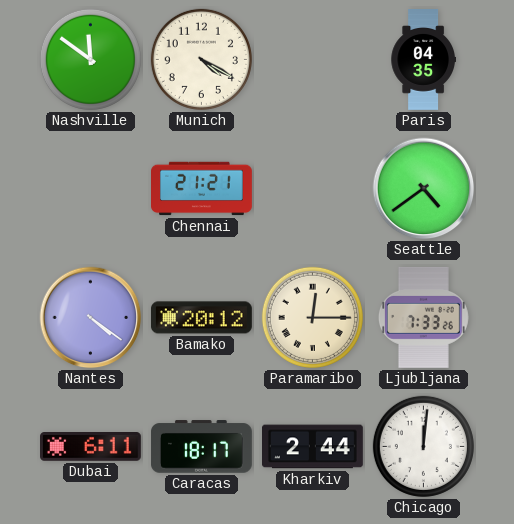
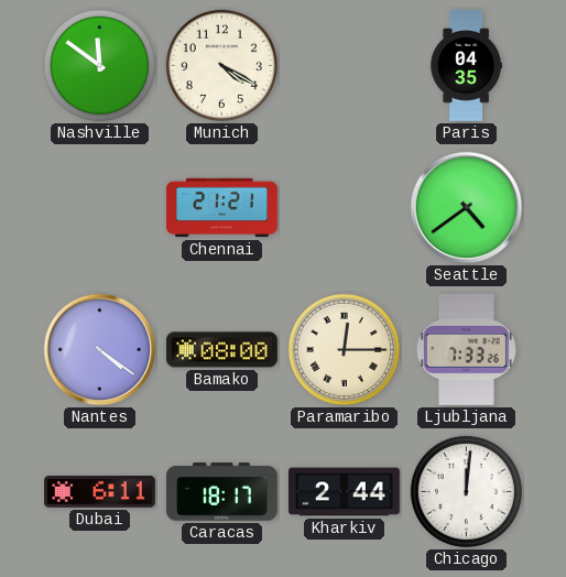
Bamako: 20:12 -> 08:00
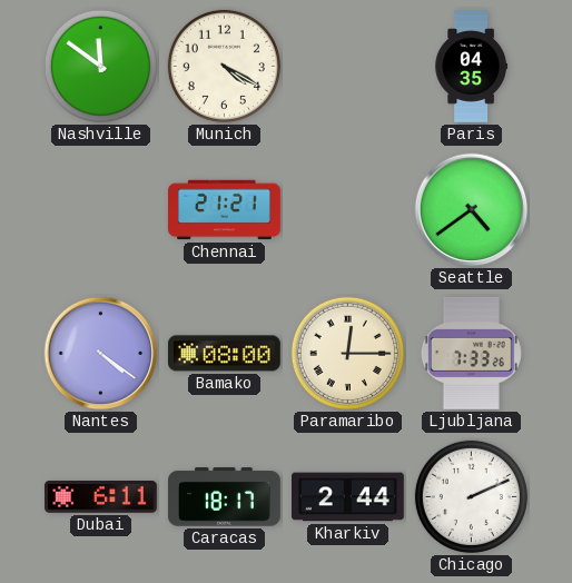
Chicago: 12:01 -> 2:11
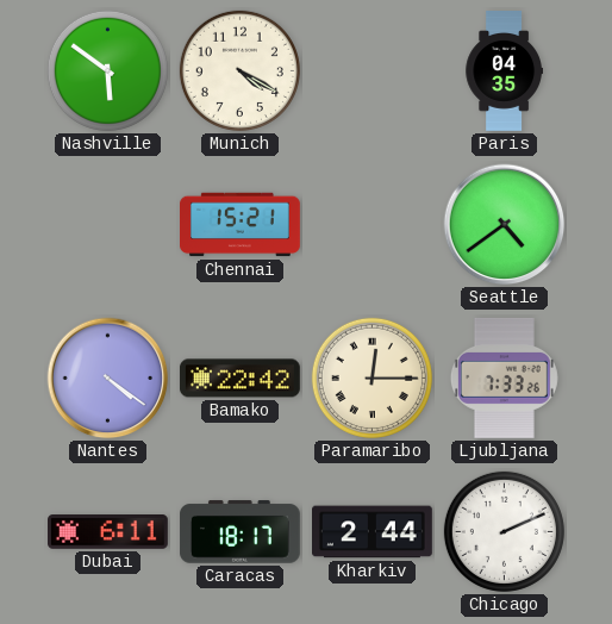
Nashville: 11:51 -> 5:51
Chennai: 21:21 -> 15:21
Bamako: 08:00 -> 22:42
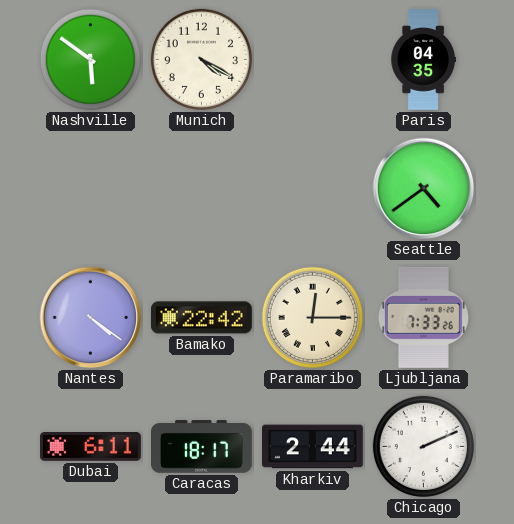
Chennai: 15:21 -> none
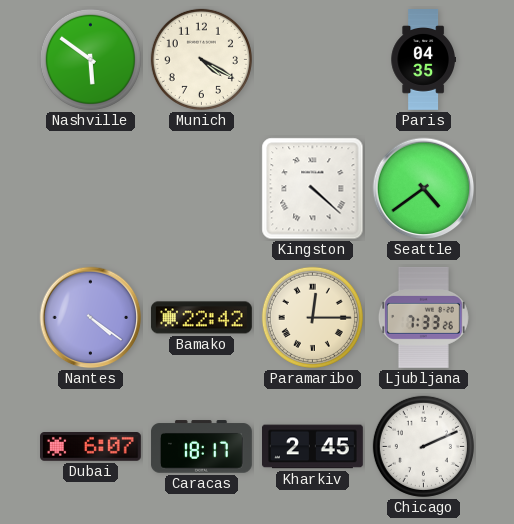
Kingston: none -> 4:22
Dubai: 6:11 -> 6:07
Kharkiv: 2:44 -> 2:45
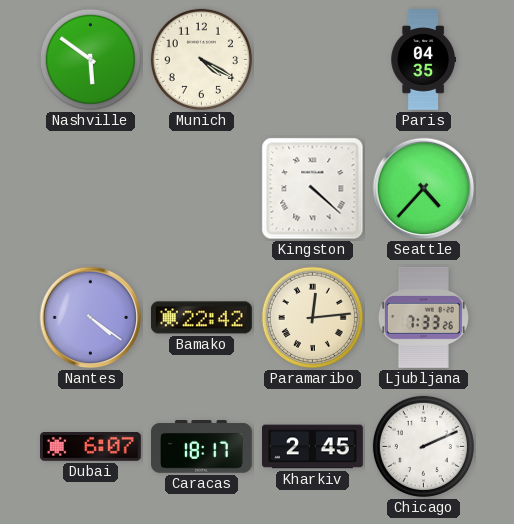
Seattle: 4:39 -> 4:37
Paramaribo: 12:15 -> 12:14
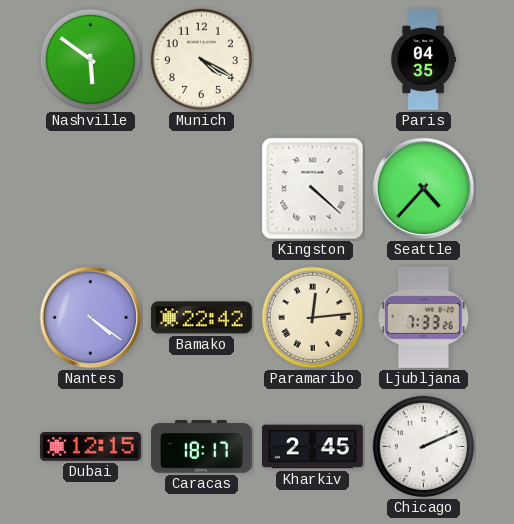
Dubai: 6:07 -> 12:15
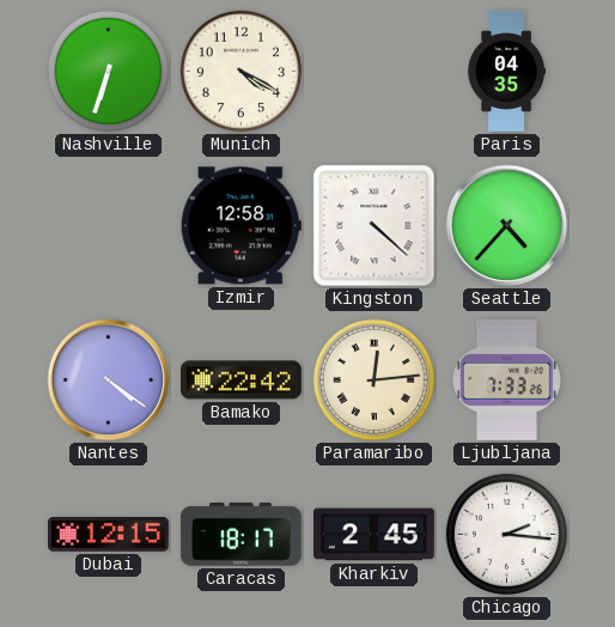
Nashville: 5:51 -> 6:33
Izmir: none -> 12:58
Chicago: 2:11 -> 2:16
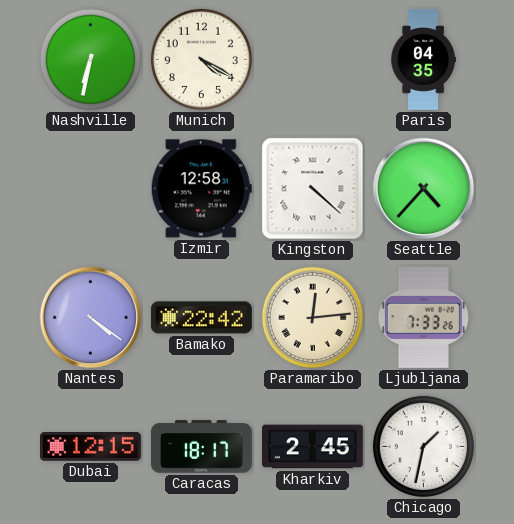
Nashville: 6:33 -> 6:32
Chicago: 2:16 -> 1:32
